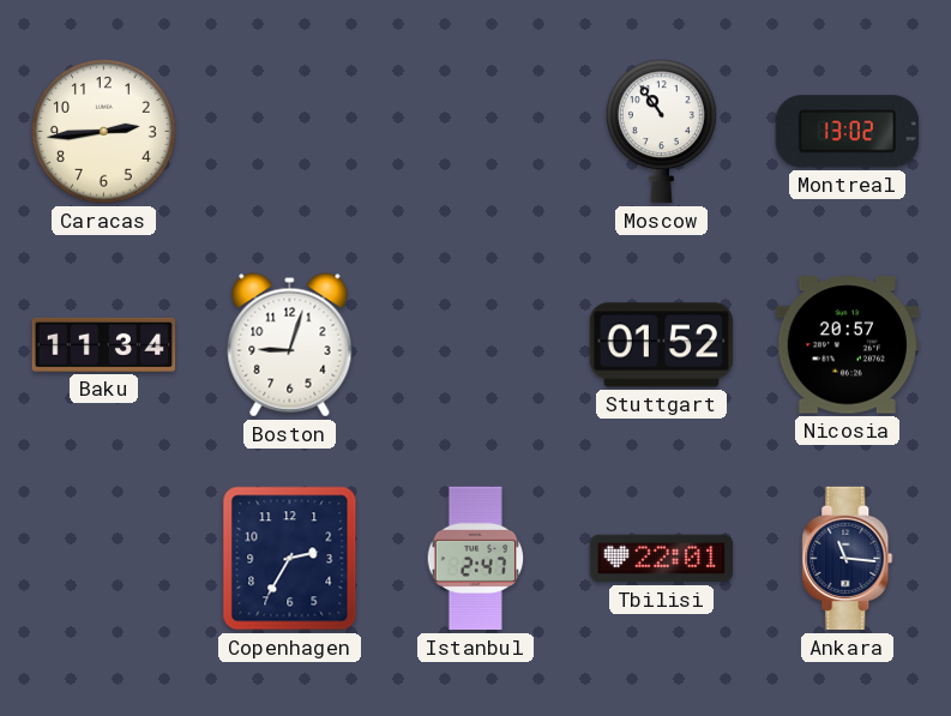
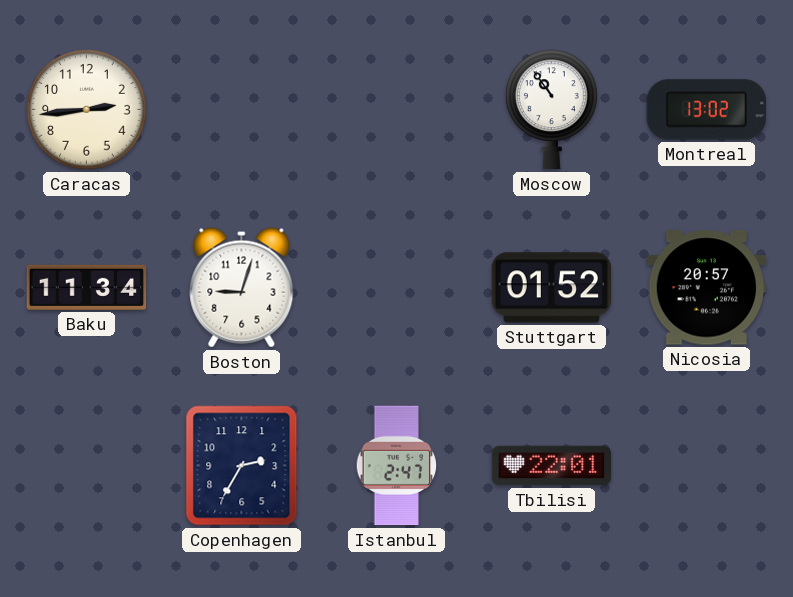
Ankara: 11:16 -> none
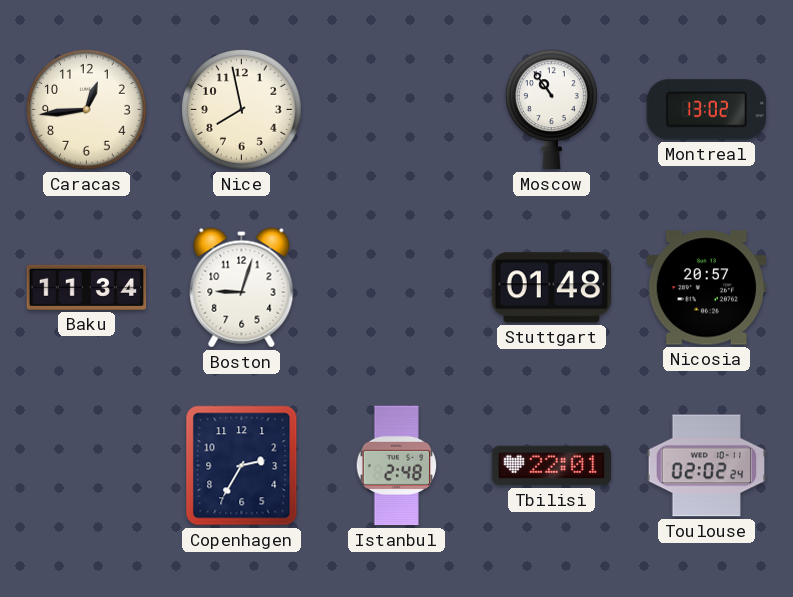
Caracas: 2:44 -> 12:44
Nice: none -> 7:58
Stuttgart: 01:52 -> 01:48
Istanbul: 2:47 -> 2:48
Toulouse: none -> 02:02
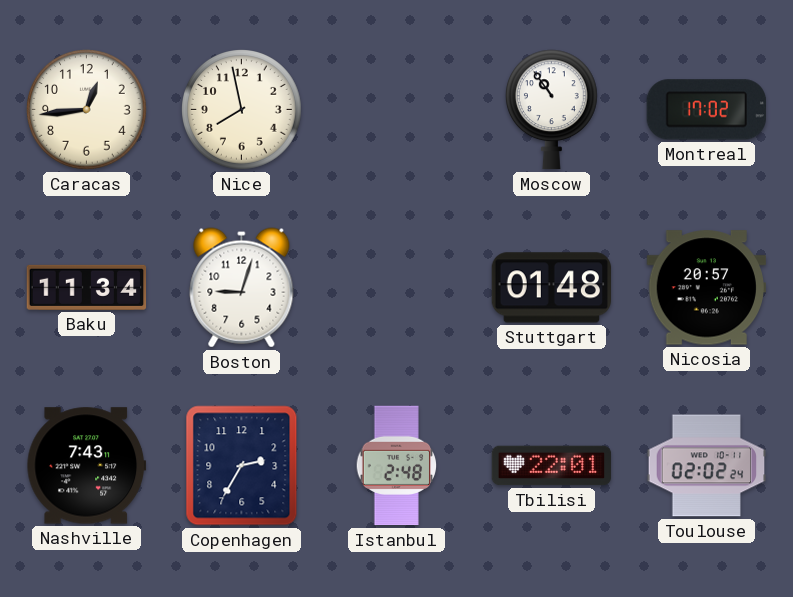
Montreal: 13:02 -> 17:02
Nashville: none -> 7:43
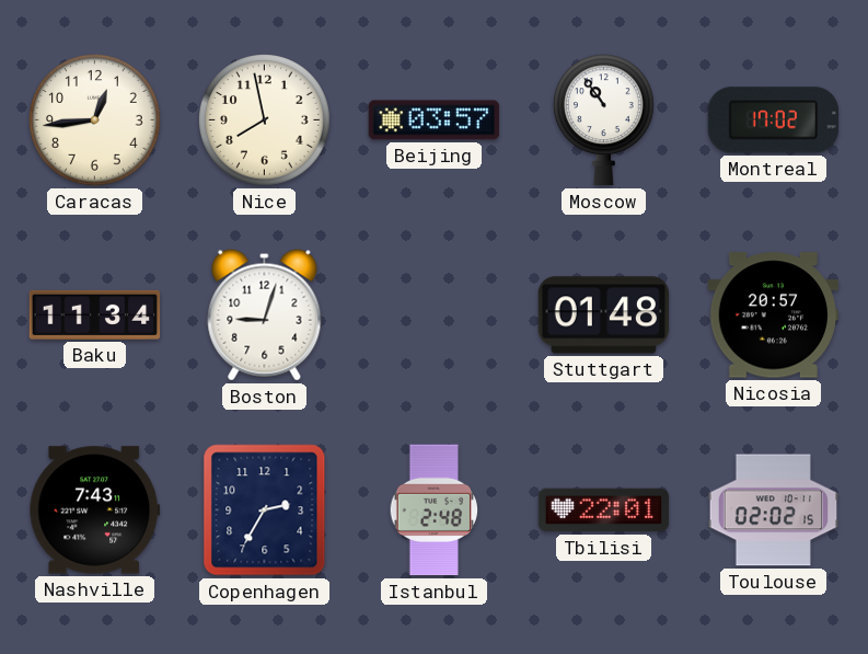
Beijing: none -> 03:57
Toulouse: 02:02:24 -> 02:02:15
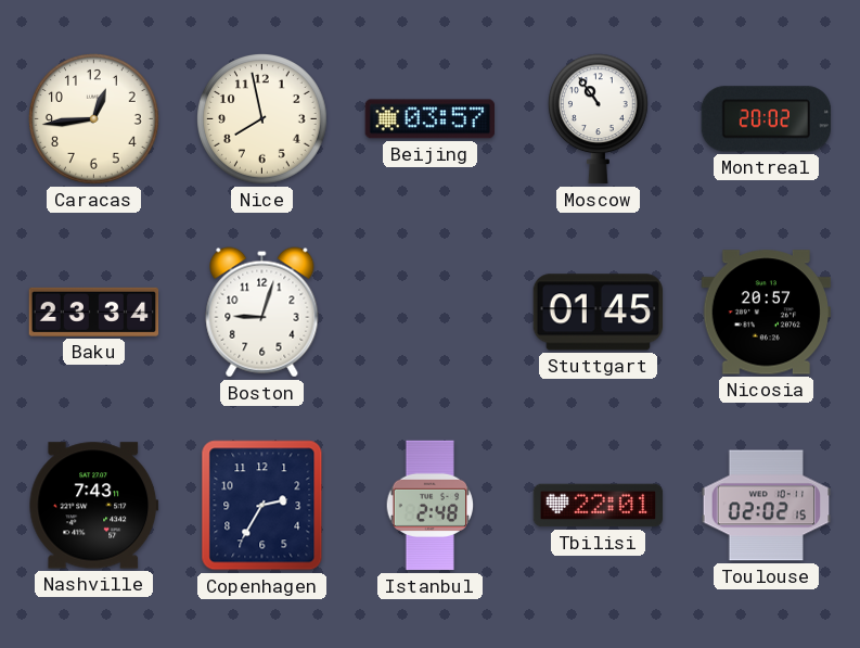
Montreal: 17:02 -> 20:02
Baku: 11:34 -> 23:34
Stuttgart: 01:48 -> 01:45
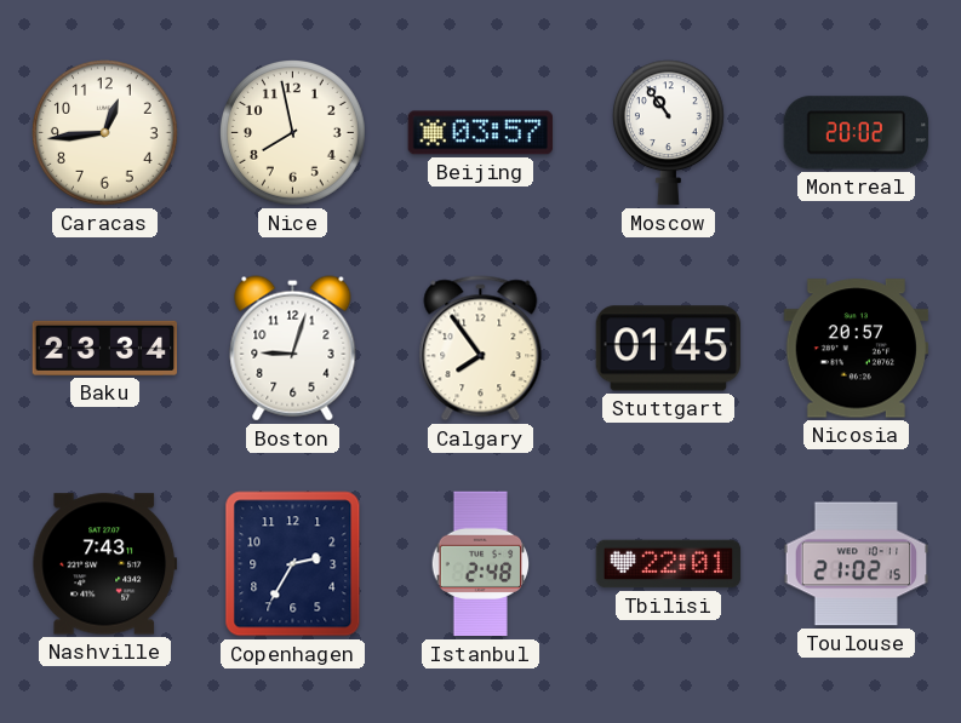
Calgary: none -> 7:54
Toulouse: 02:02 -> 21:02
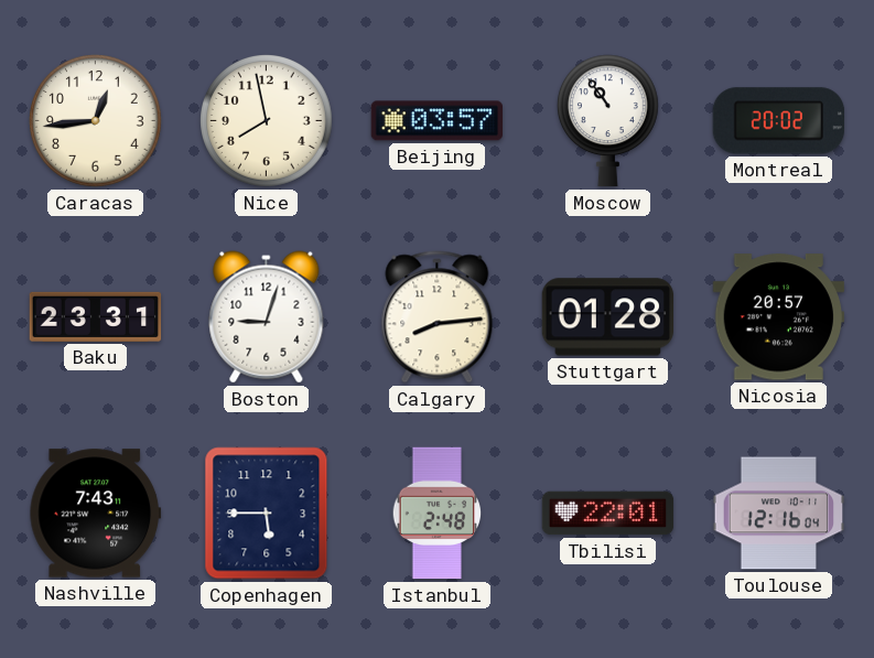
Baku: 23:34 -> 23:31
Calgary: 7:54 -> 8:14
Stuttgart: 01:45 -> 01:28
Copenhagen: 2:35 -> 5:45
Toulouse: 21:02 -> 12:16
